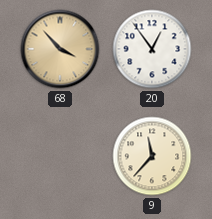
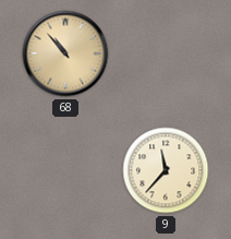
68: 3:53 -> 10:53
20: 12:54 -> none
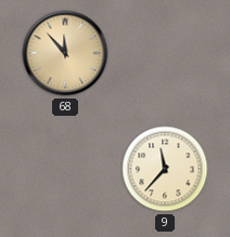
68: 10:53 -> 11:53
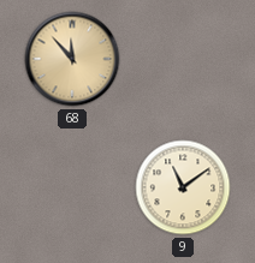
9: 11:37 -> 11:09
